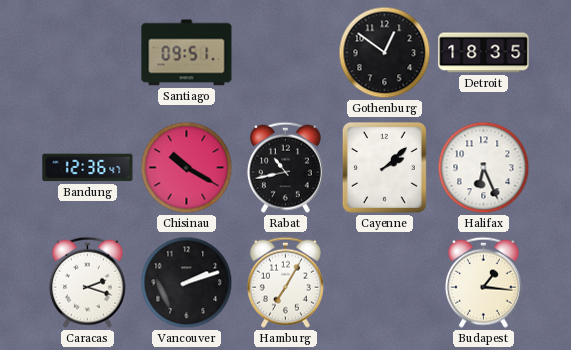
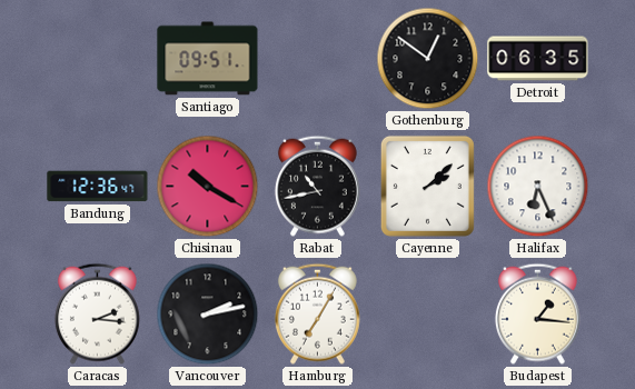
Detroit: 18:35 -> 06:35
Caracas: 2:18 -> 2:16
Vancouver: 2:12 -> 2:13
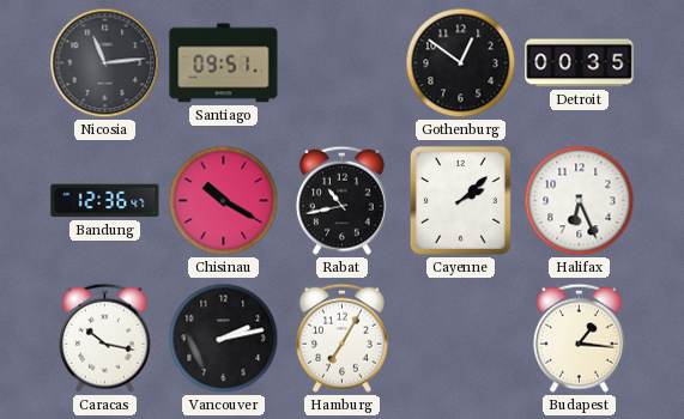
Nicosia: none -> 11:14
Detroit: 06:35 -> 00:35
Caracas: 2:16 -> 10:17
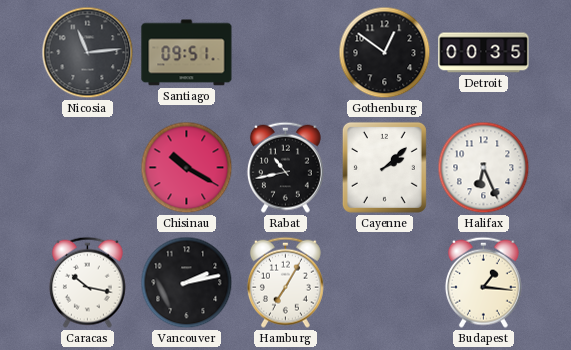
Bandung: 12:36 -> none
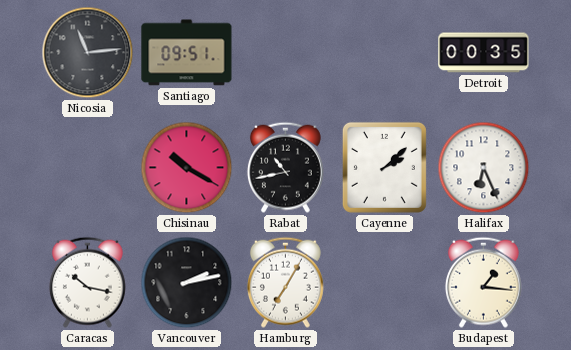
Gothenburg: 12:51 -> none
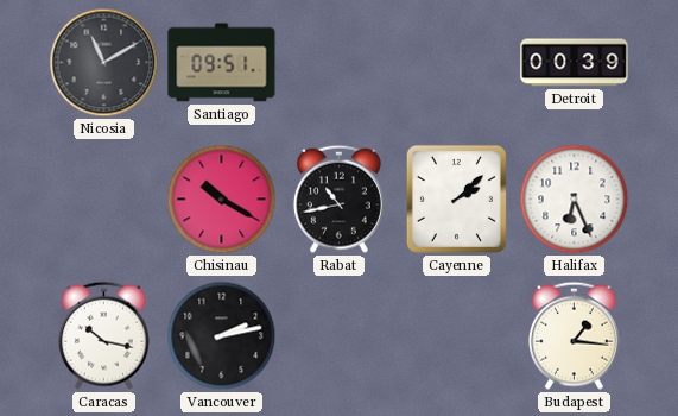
Nicosia: 11:14 -> 11:10
Detroit: 00:35 -> 00:39
Hamburg: 7:05 -> none
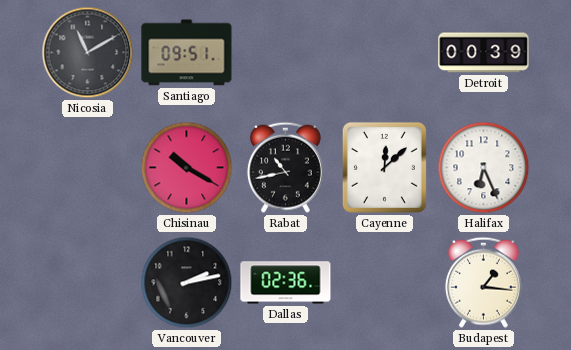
Cayenne: 2:08 -> 12:08
Caracas: 10:17 -> none
Dallas: none -> 02:36
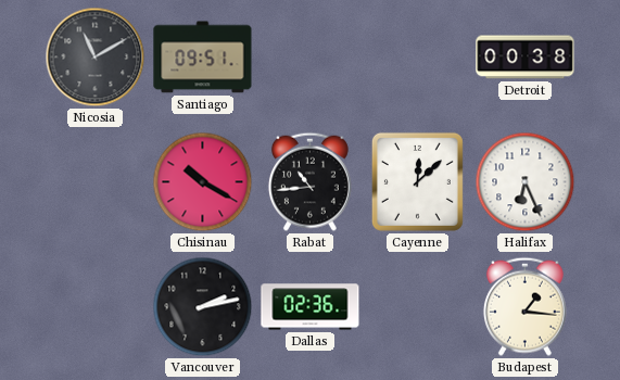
Detroit: 00:39 -> 00:38
Rabat: 10:43 -> 10:44
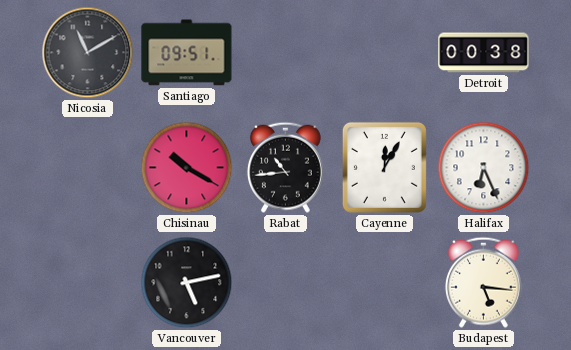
Cayenne: 12:08 -> 12:05
Vancouver: 2:13 -> 5:13
Dallas: 02:36 -> none
Budapest: 1:16 -> 5:16
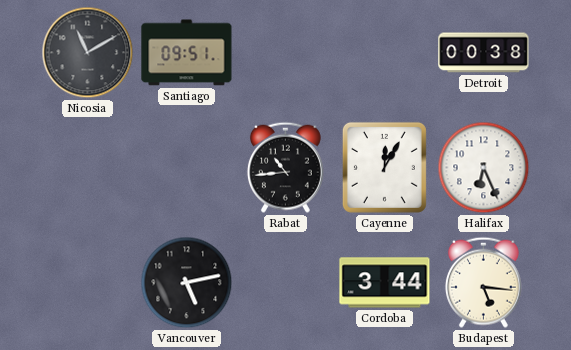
Chisinau: 10:20 -> none
Cordoba: none -> 3:44
